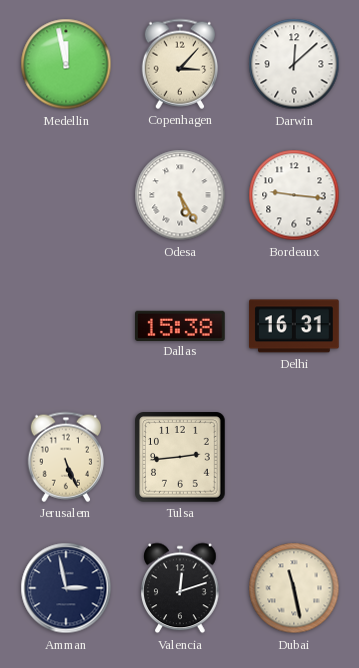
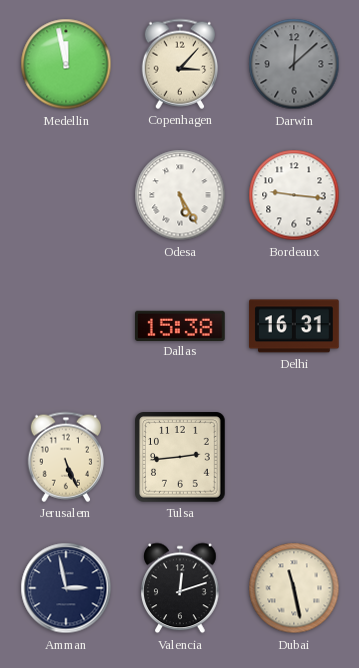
Darwin dial: white -> grey
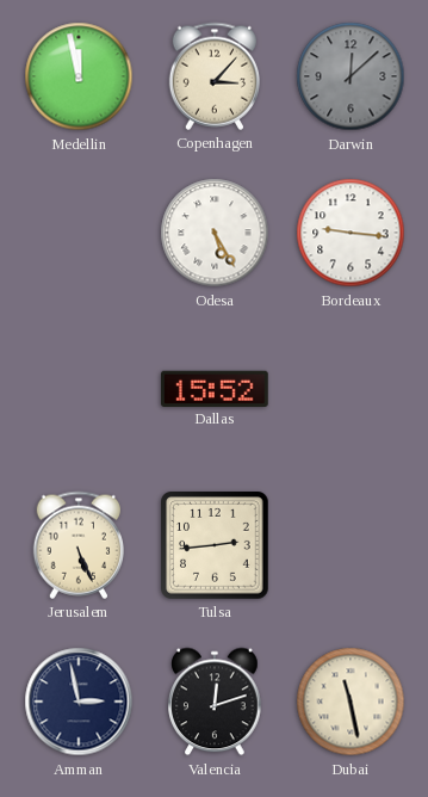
Dallas: 15:38 -> 15:52
Delhi: 16:31 -> none
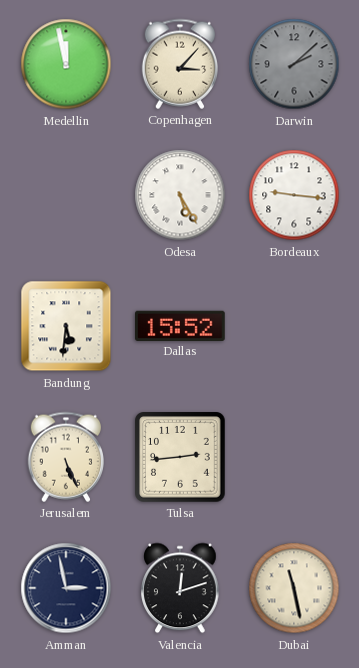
Darwin: 12:08 -> 2:08
Bandung: none -> 5:31
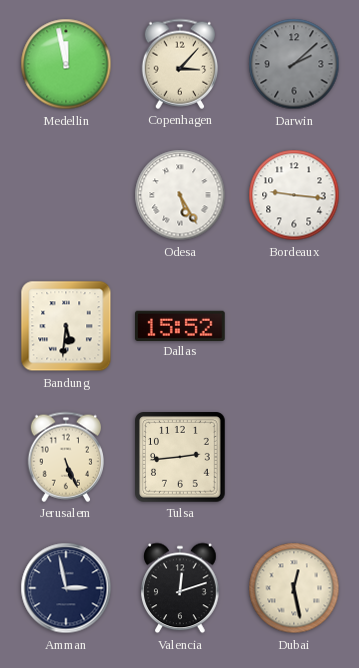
Dubai: 11:28 -> 12:28
